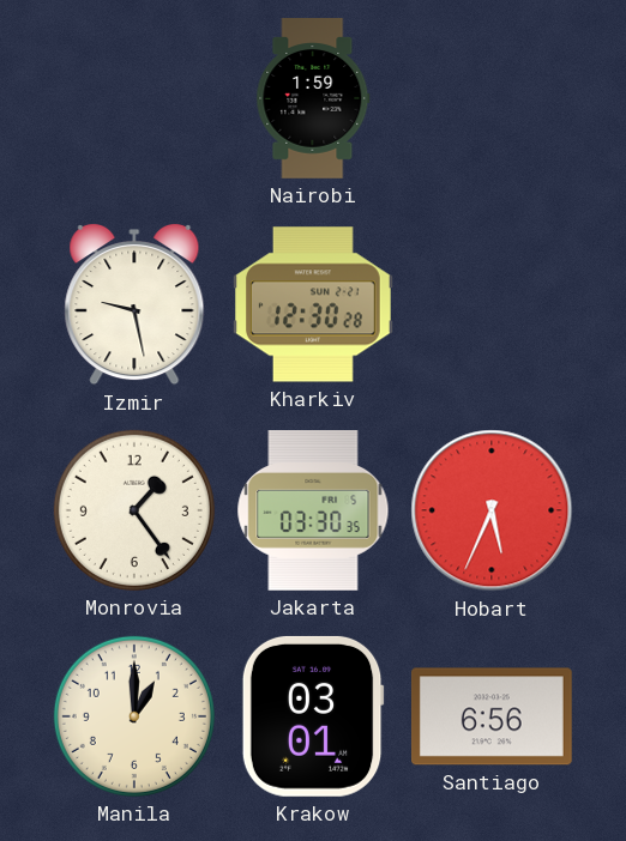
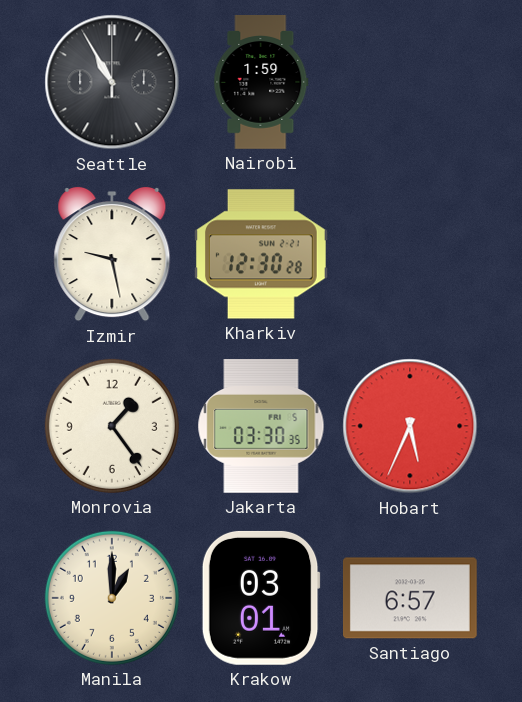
Seattle: none -> 10:55
Santiago: 6:56 -> 6:57
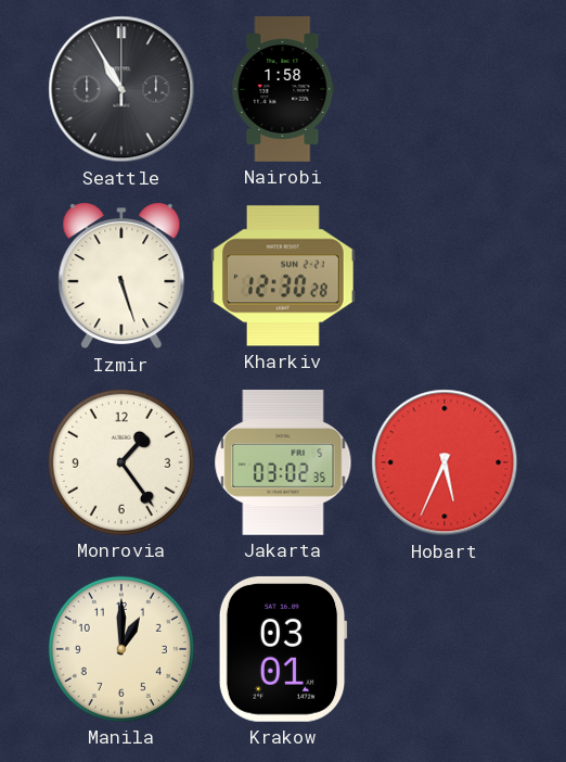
Nairobi: 1:59 -> 1:58
Izmir: 9:28 -> 5:27
Jakarta: 03:30 -> 03:02
Santiago: 6:57 -> none
